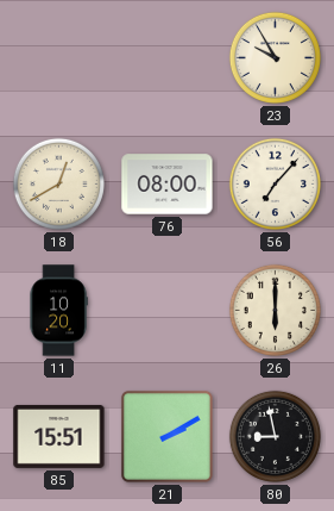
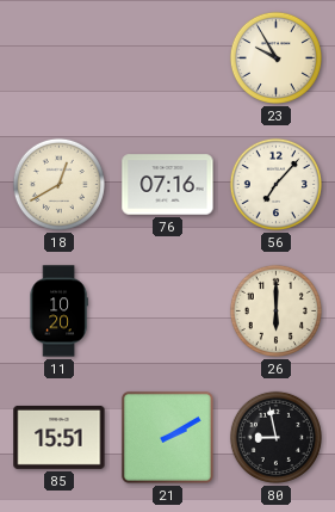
76: 08:00 -> 07:16
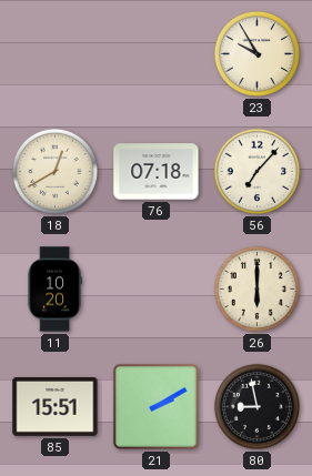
76: 07:16 -> 07:18
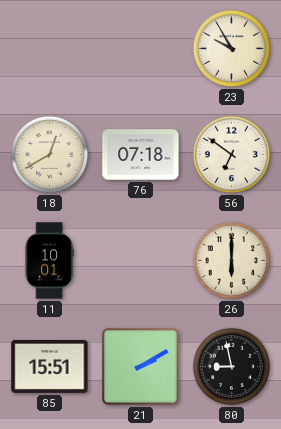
56: 7:07 -> 6:51
11: 10:20 -> 10:01
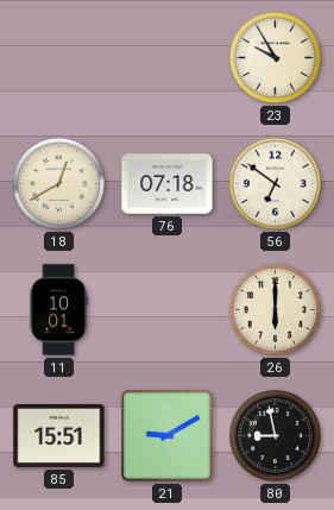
21: 2:10 -> 9:10
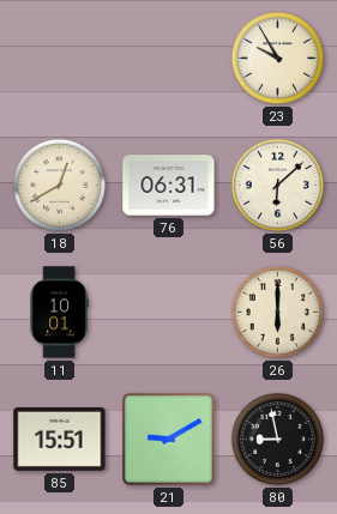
76: 07:18 -> 06:31
56: 6:51 -> 6:08
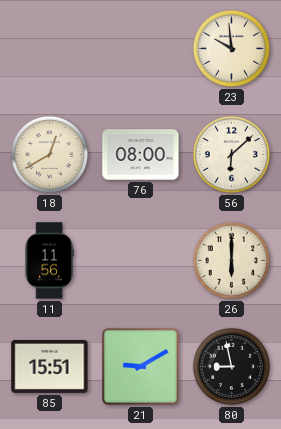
23: 9:55 -> 9:59
76: 06:31 -> 08:00
11: 10:01 -> 11:56
